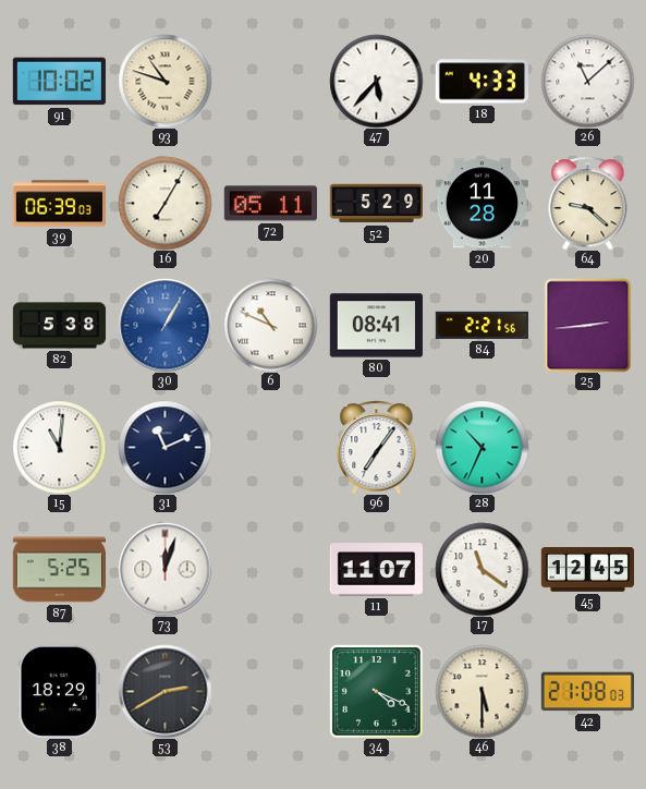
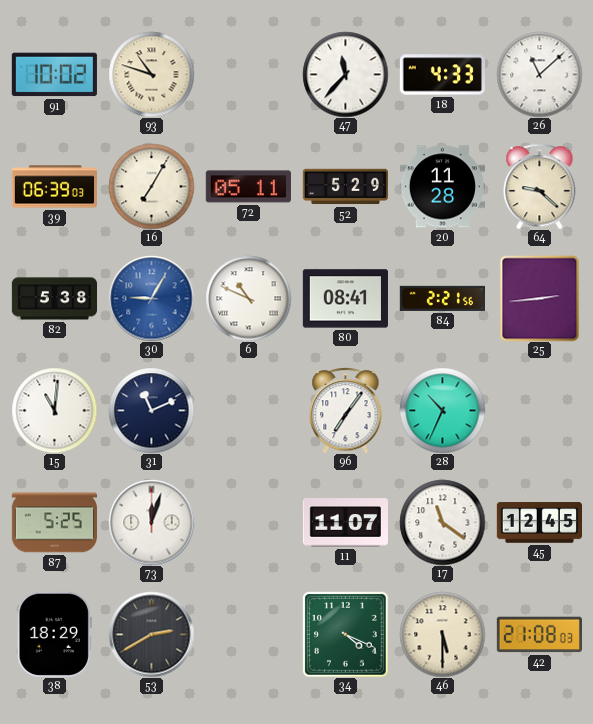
47: 5:37 -> 11:37
30: 1:05 -> 9:05
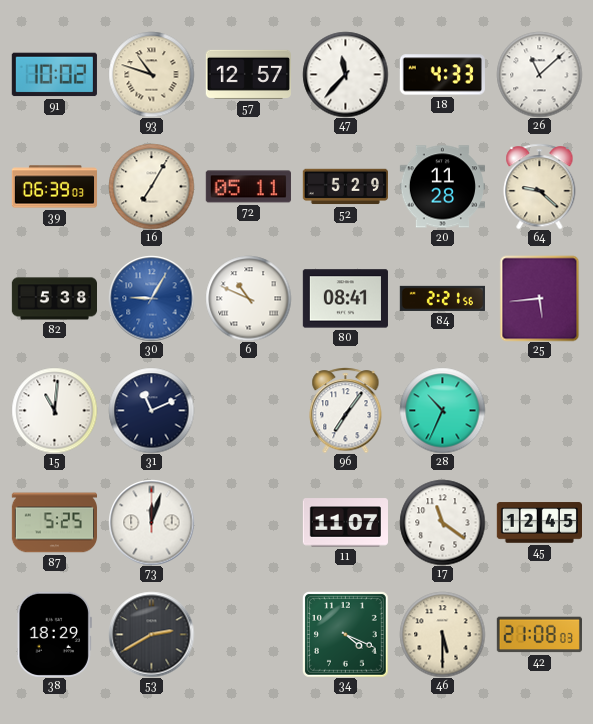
57: none -> 12:57
25: 2:44 -> 5:44
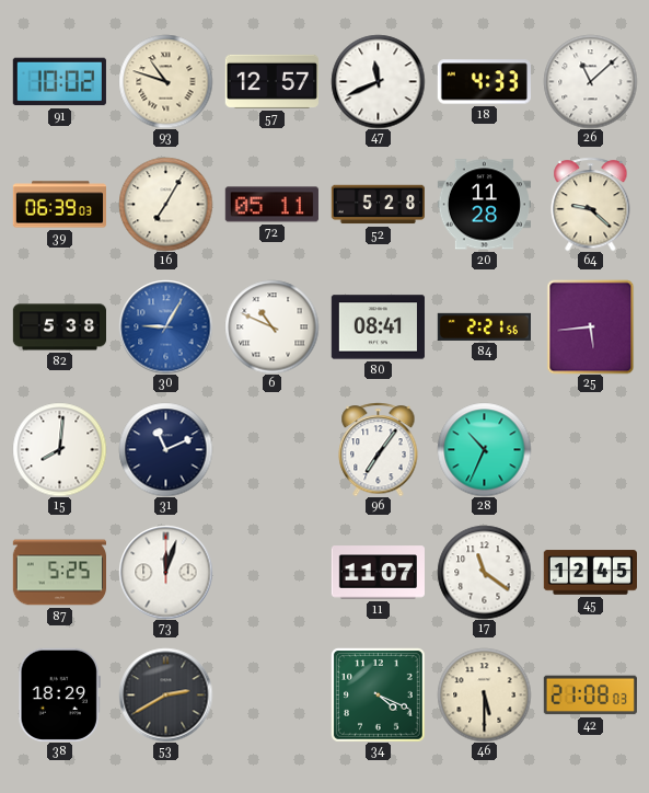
47: 11:37 -> 11:41
52: 5:29 -> 5:28
15: 11:01 -> 8:01
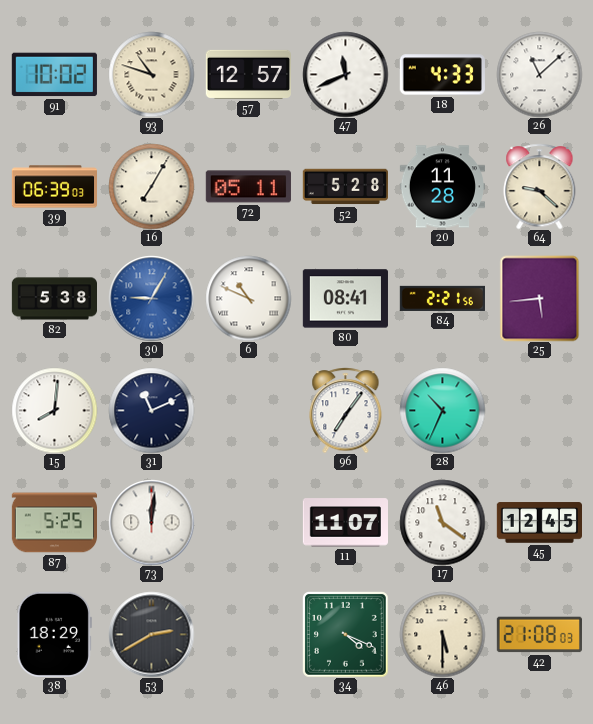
73: 12:03 -> 12:01
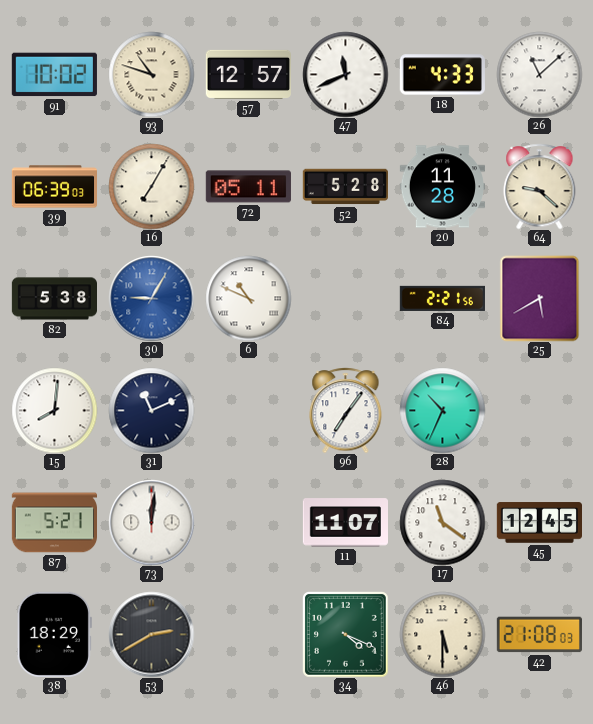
80: 08:41 -> none
25: 5:44 -> 5:40
87: 5:25 -> 5:21
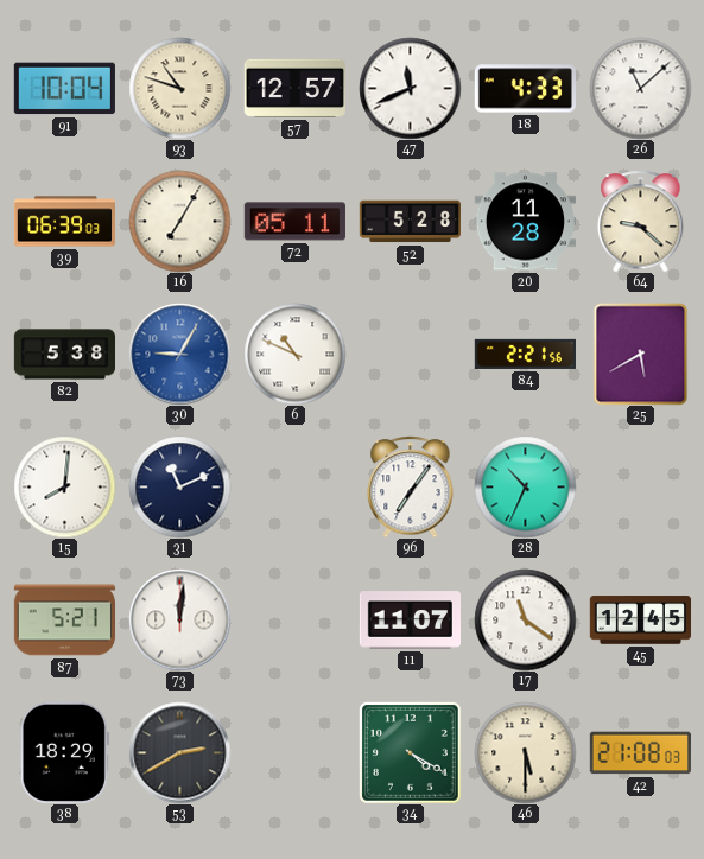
91: 10:02 -> 10:04
34: 4:19 -> 4:20
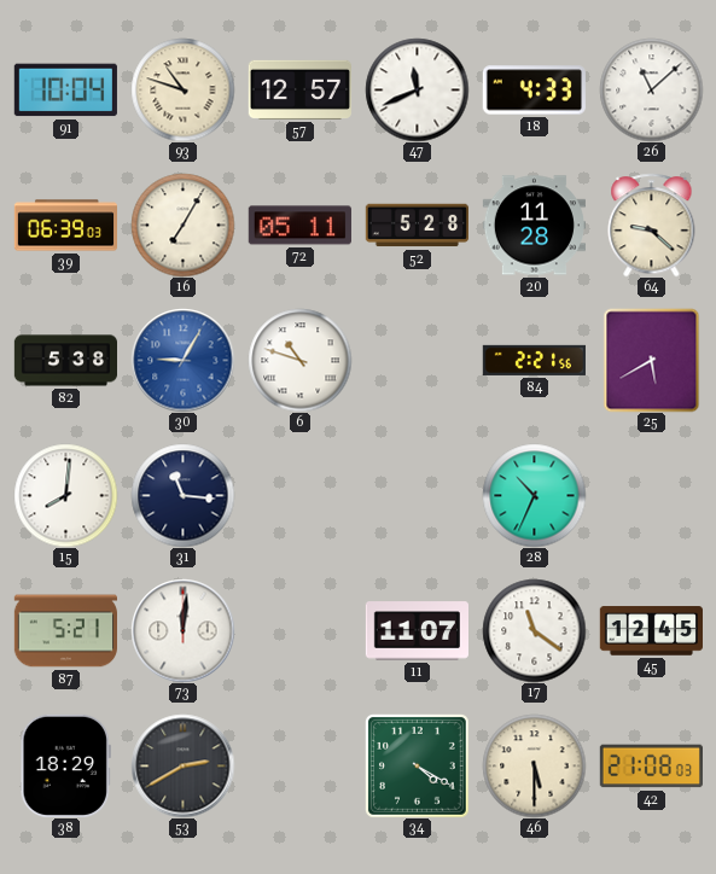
6: 10:49 -> 10:48
31: 11:11 -> 11:16
96: 7:06 -> none
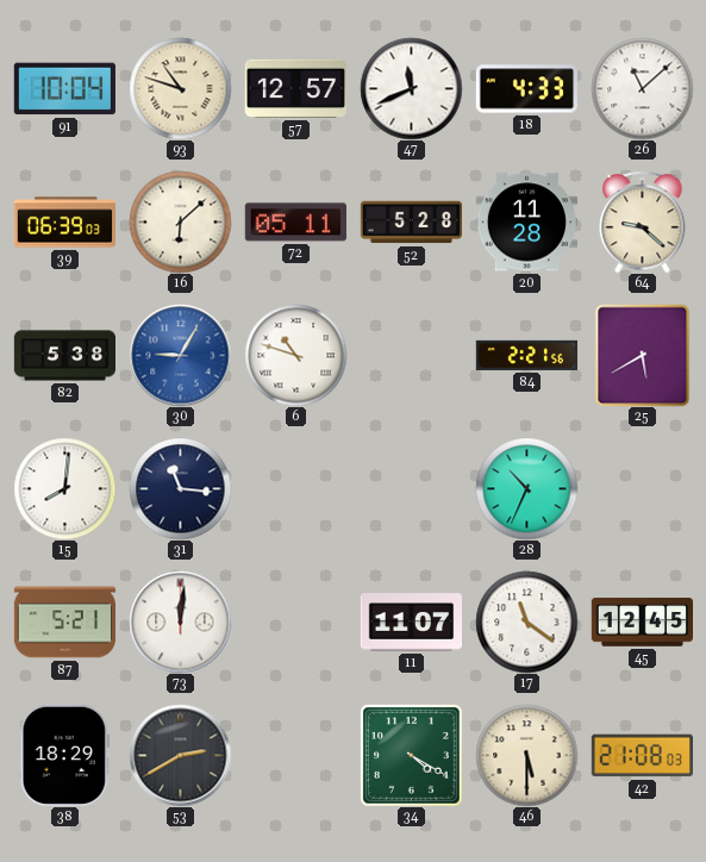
16: 7:05 -> 6:08
